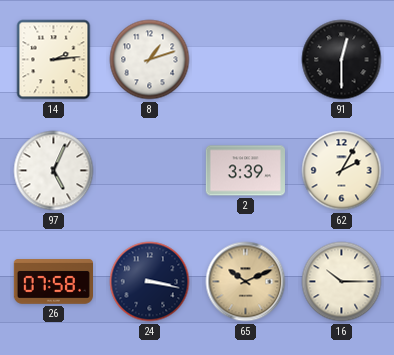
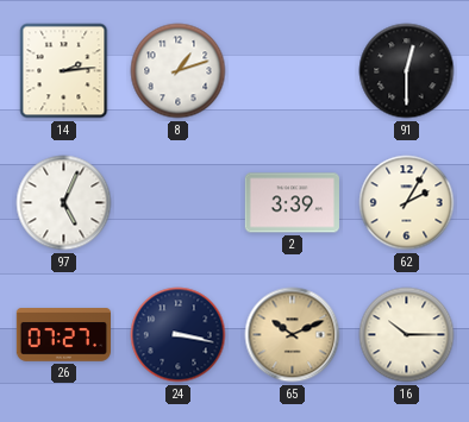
26: 07:58 -> 07:27
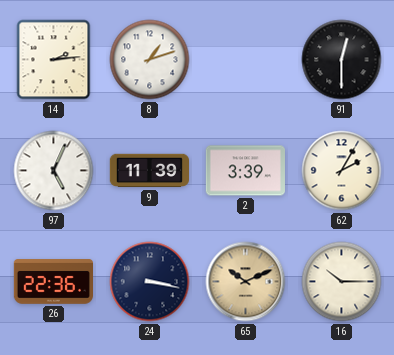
9: none -> 11:39
26: 07:27 -> 22:36
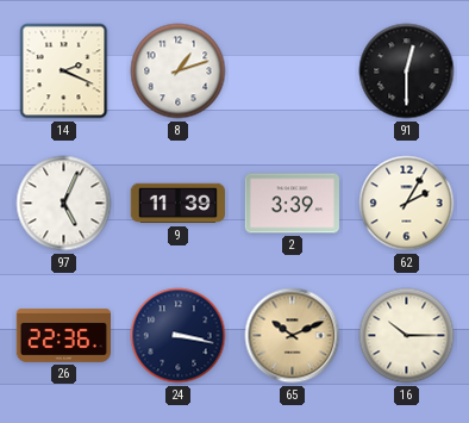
14: 2:14 -> 2:19
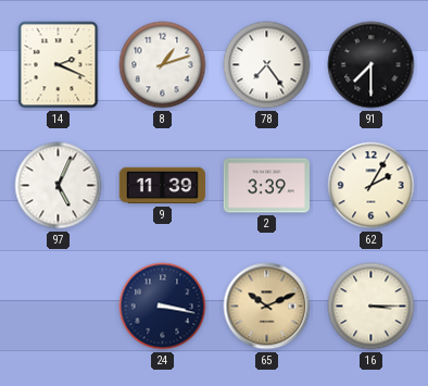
78: none -> 7:24
91: 12:30 -> 7:30
26: 22:36 -> none
16: 10:15 -> 3:15
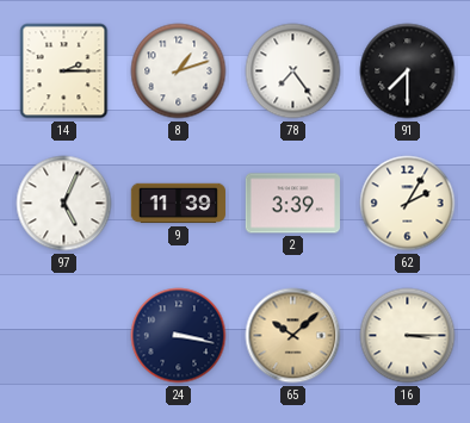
14: 2:19 -> 2:15
65: 10:11 -> 10:08
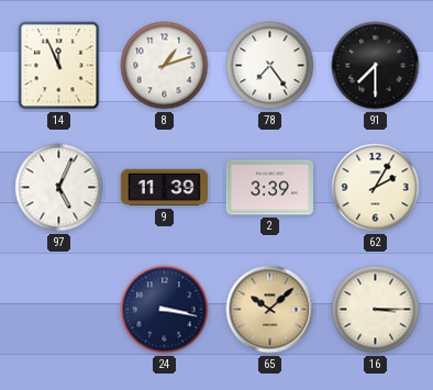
14: 2:15 -> 11:56
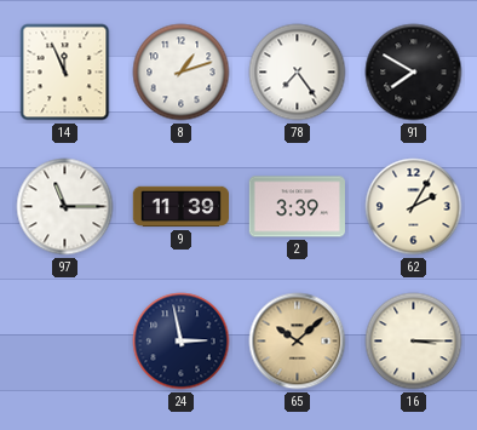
91: 7:30 -> 7:50
97: 5:04 -> 11:15
24: 3:17 -> 2:58
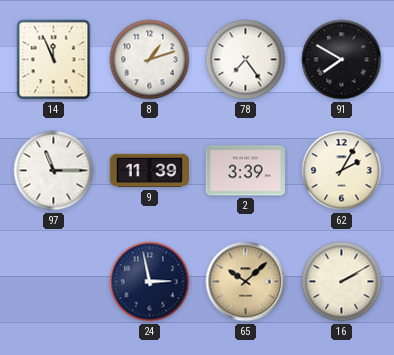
16: 3:15 -> 2:10
